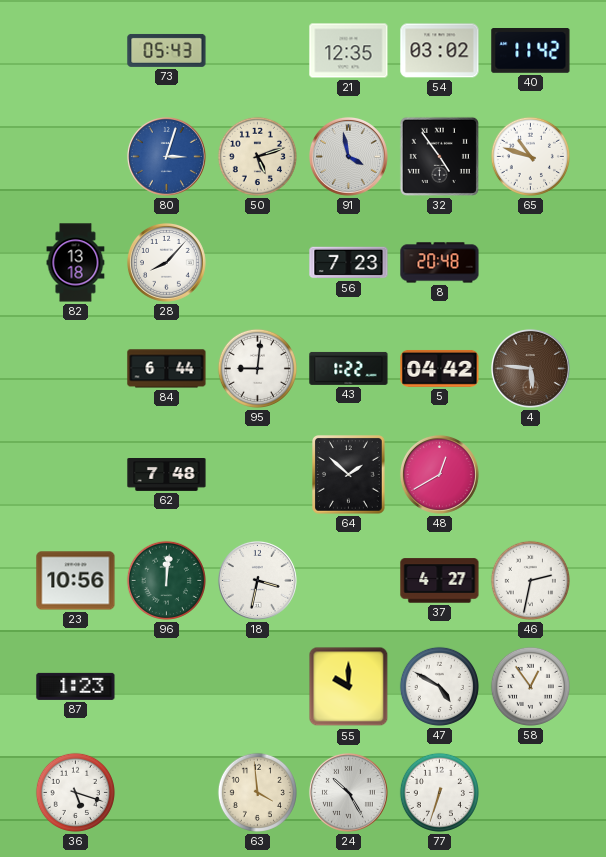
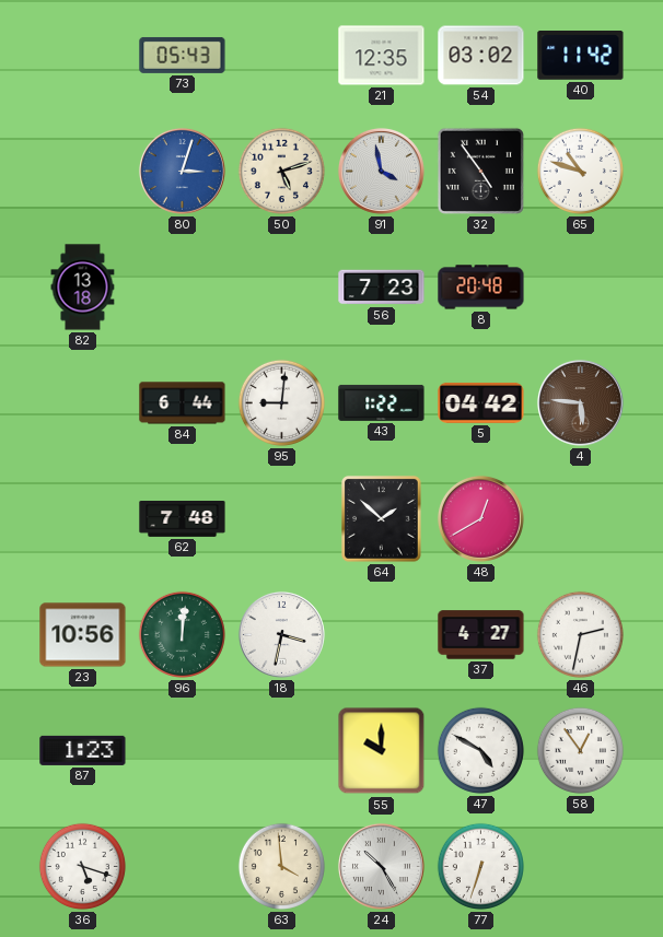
28: 8:07 -> none
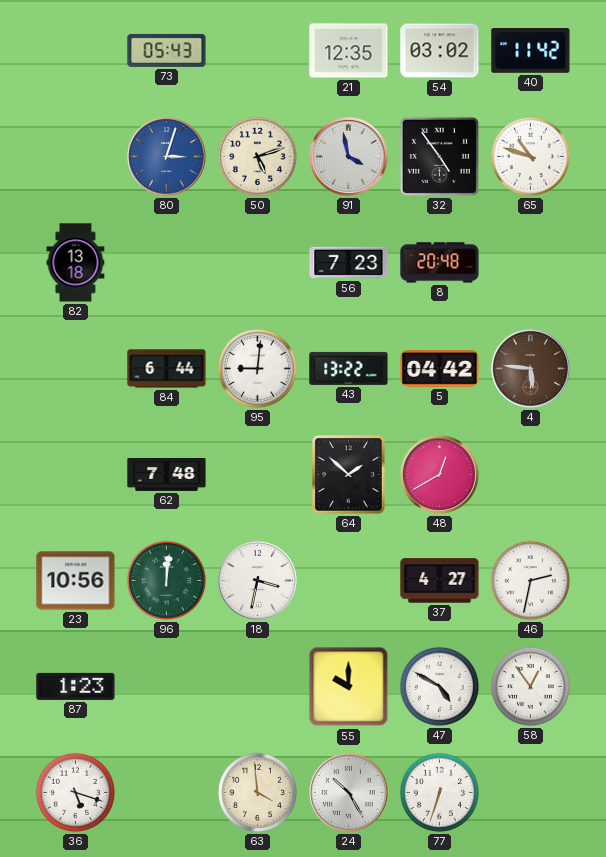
43: 1:22 -> 13:22
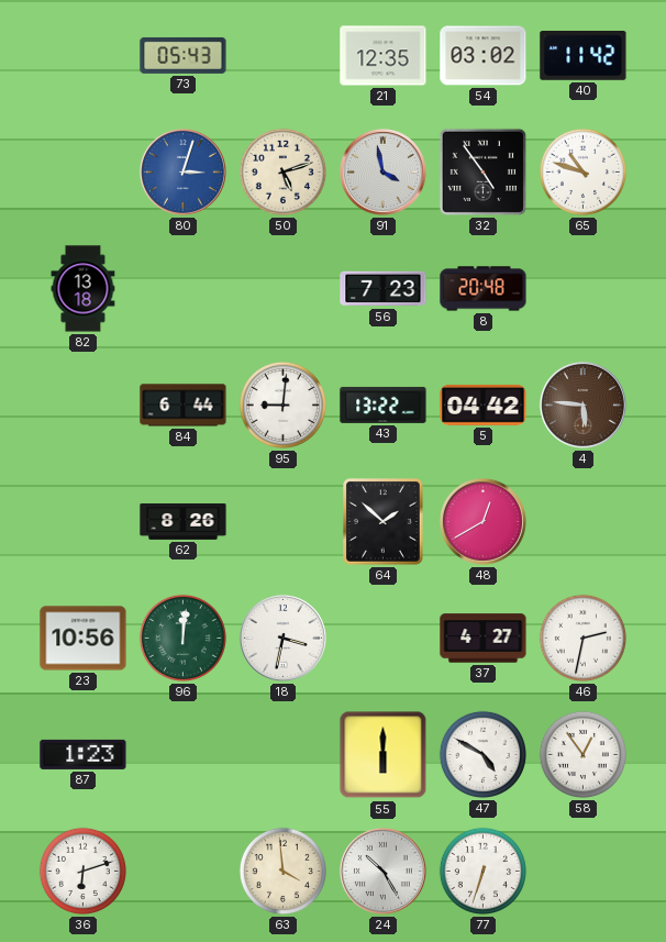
62: 7:48 -> 8:26
55: 10:00 -> 6:00
36: 5:18 -> 6:12
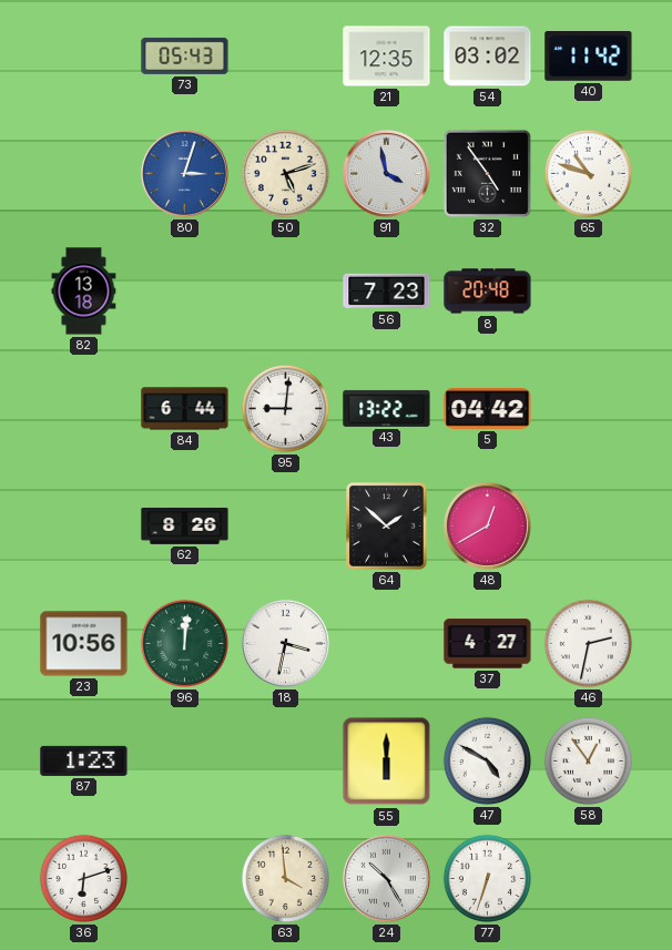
4: 5:46 -> none
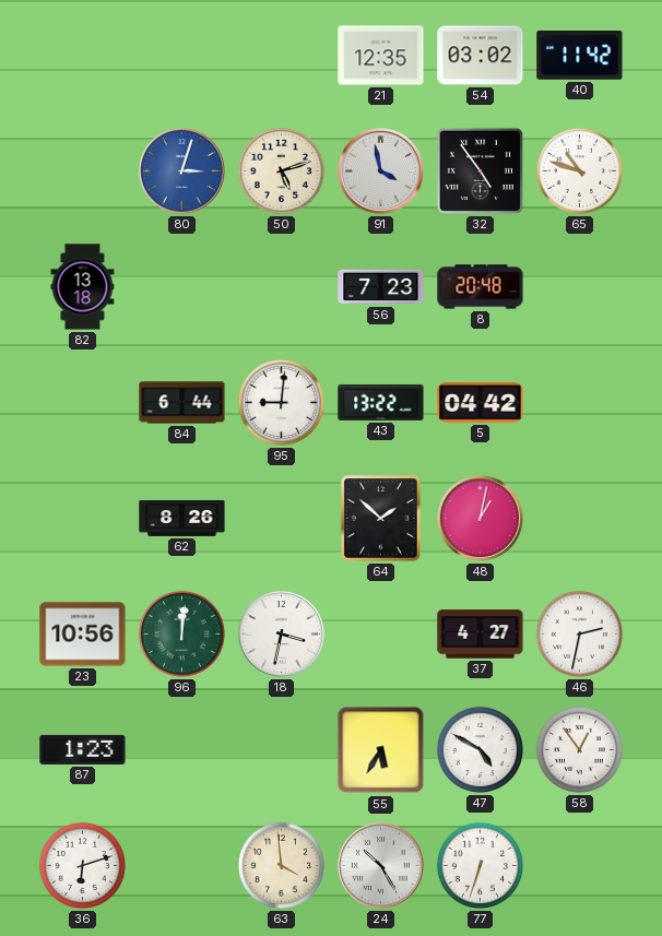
73: 05:43 -> none
48: 12:40 -> 1:02
55: 6:00 -> 5:35
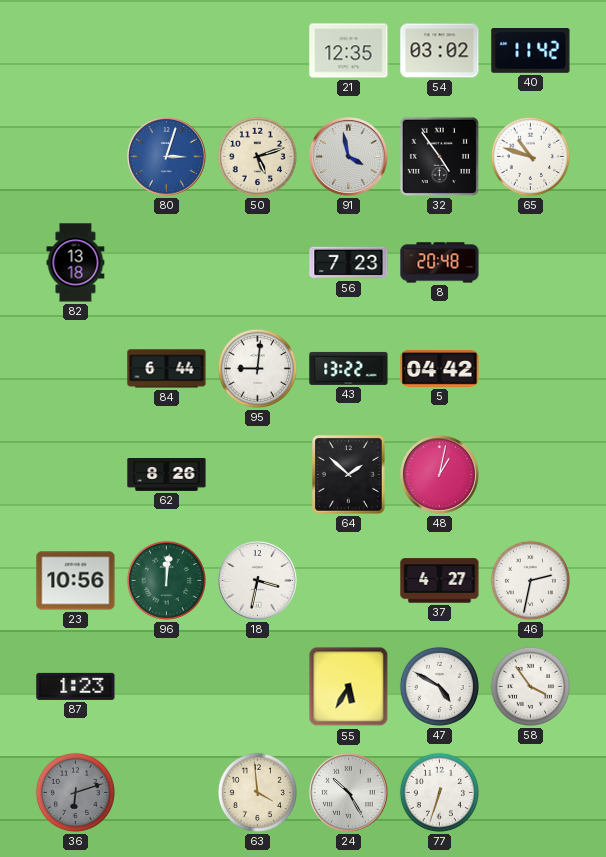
58: 12:54 -> 3:54
36 dial: white -> grey
